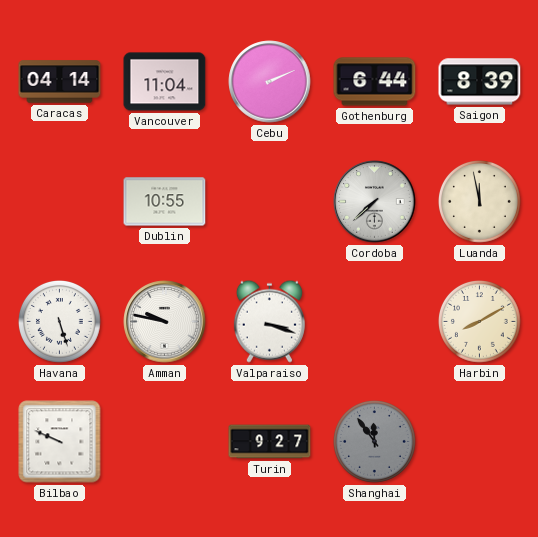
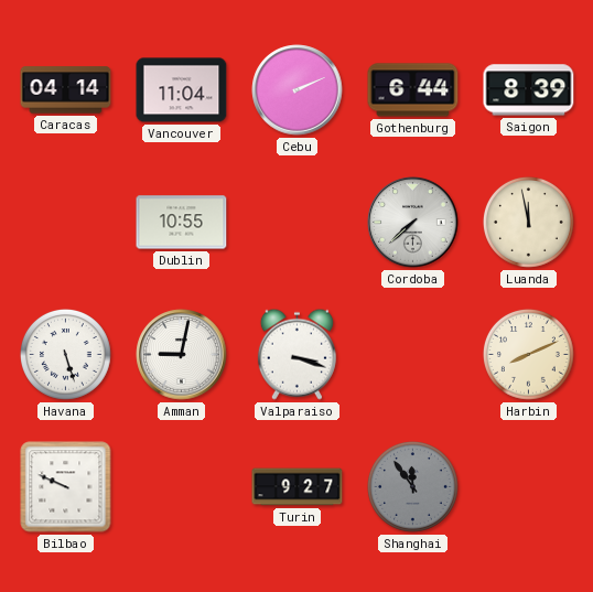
Amman: 9:47 -> 9:02
Harbin: 8:10 -> 8:11
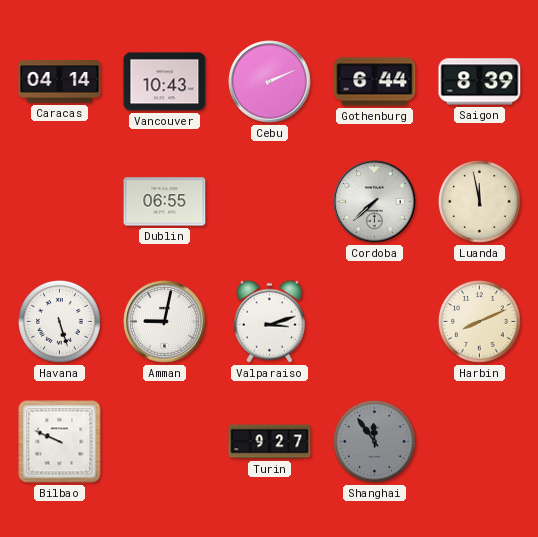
Vancouver: 11:04 -> 10:43
Dublin: 10:55 -> 06:55
Valparaiso: 3:18 -> 3:12
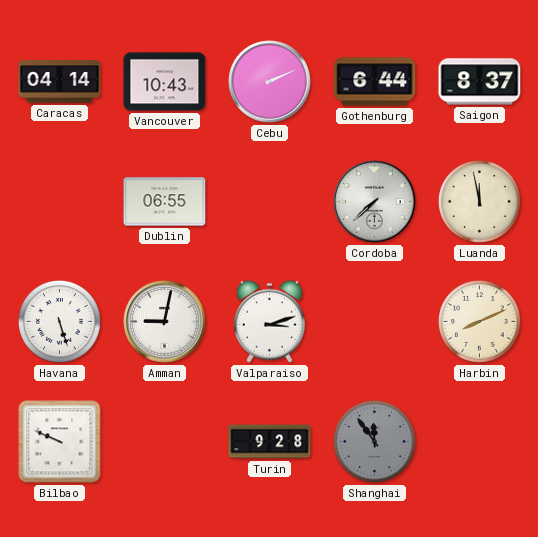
Saigon: 8:39 -> 8:37
Turin: 9:27 -> 9:28
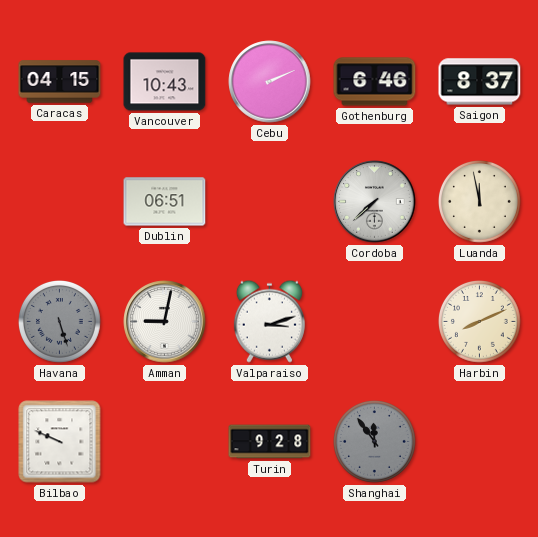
Caracas: 04:14 -> 04:15
Gothenburg: 6:44 -> 6:46
Dublin: 06:55 -> 06:51
Havana dial: white -> grey
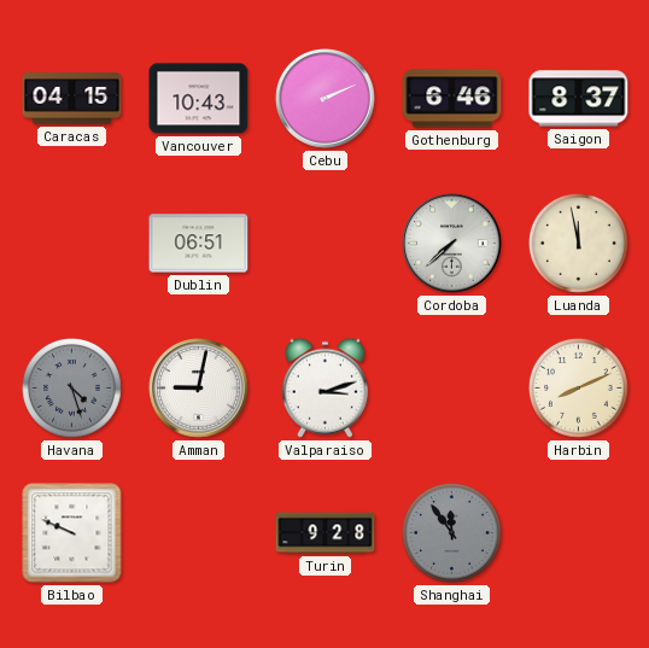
Havana: 5:27 -> 4:27
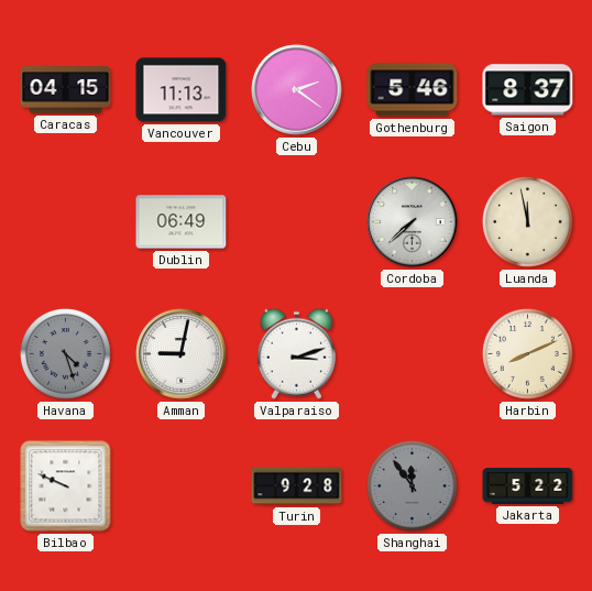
Vancouver: 10:43 -> 11:13
Cebu: 2:11 -> 2:21
Gothenburg: 6:46 -> 5:46
Dublin: 06:51 -> 06:49
Jakarta: none -> 5:22
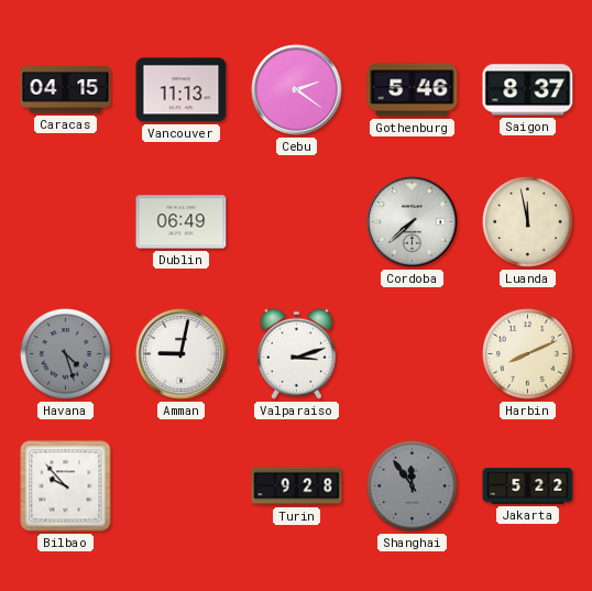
Bilbao: 9:49 -> 9:53
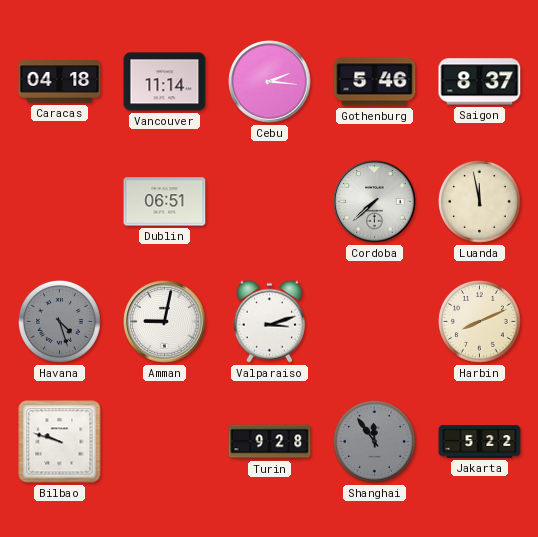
Caracas: 04:15 -> 04:18
Vancouver: 11:13 -> 11:14
Cebu: 2:21 -> 2:16
Dublin: 06:49 -> 06:51
Bilbao: 9:53 -> 9:48
